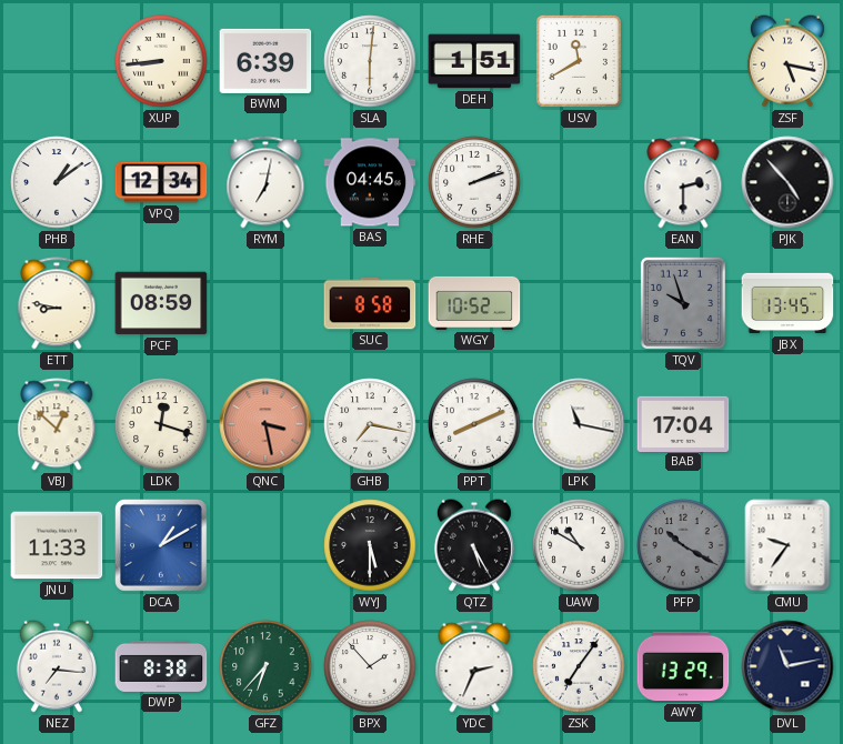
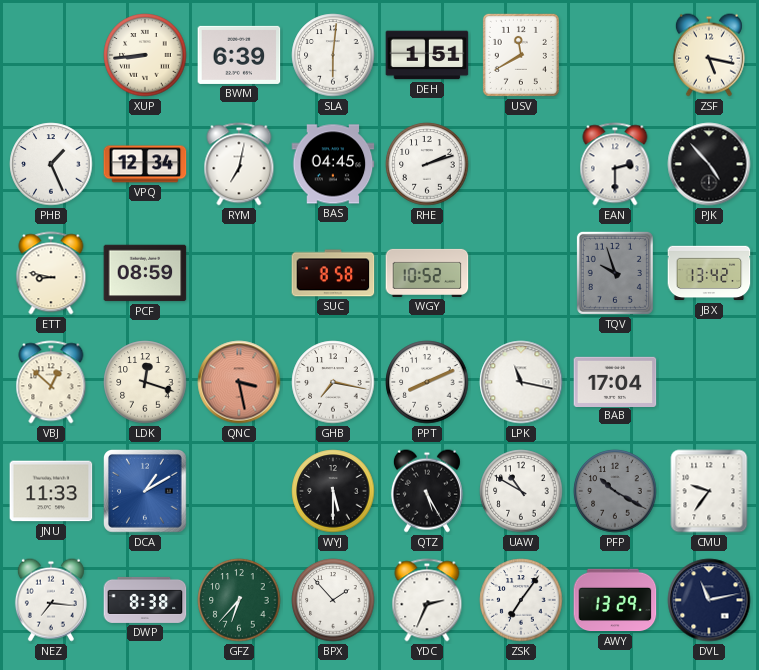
PHB: 1:09 -> 1:26
JBX: 13:45 -> 13:42
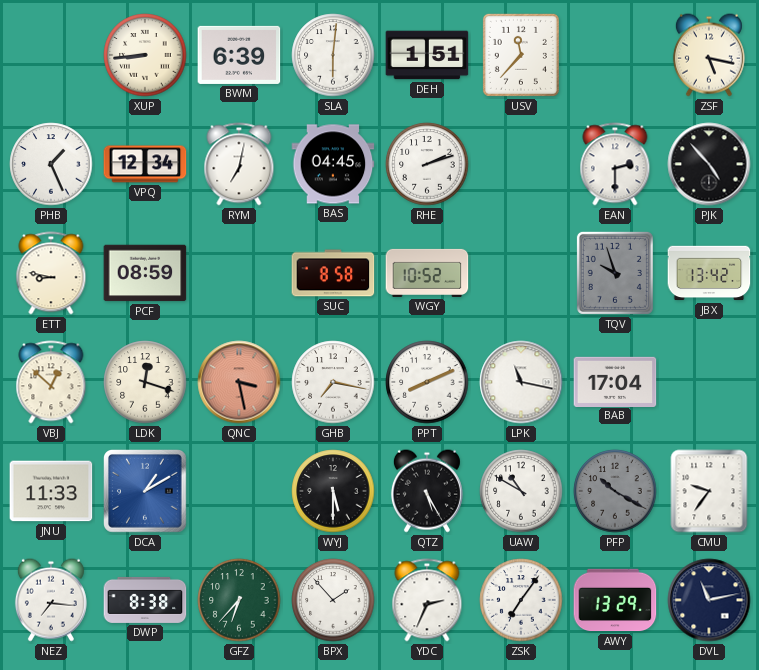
USV: 11:40 -> 11:37
